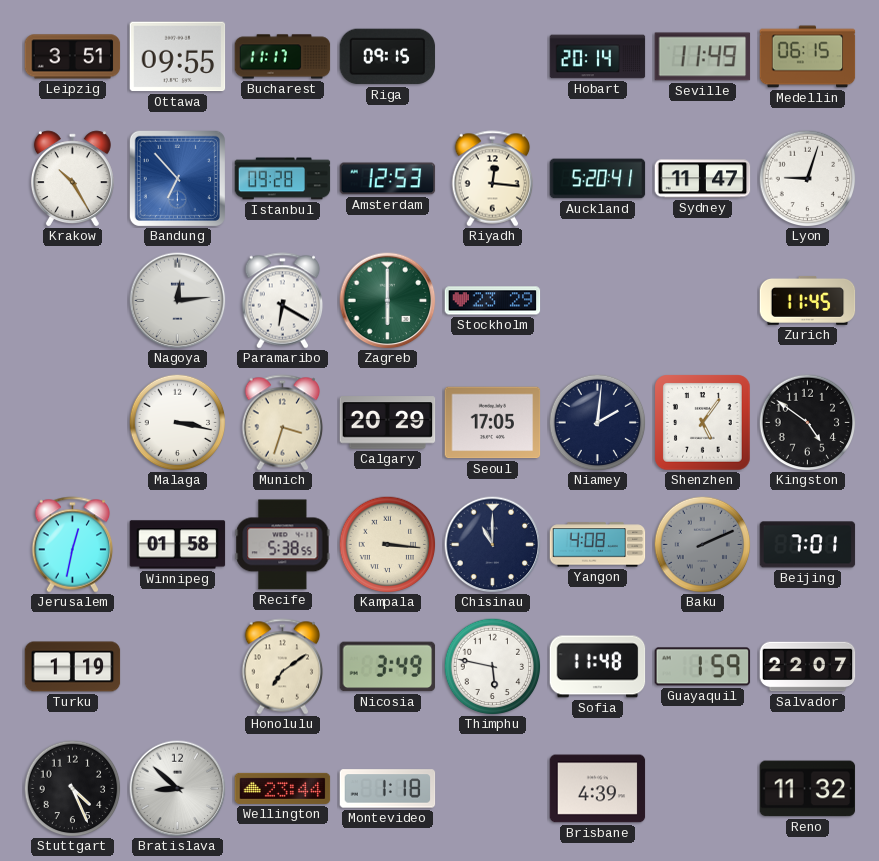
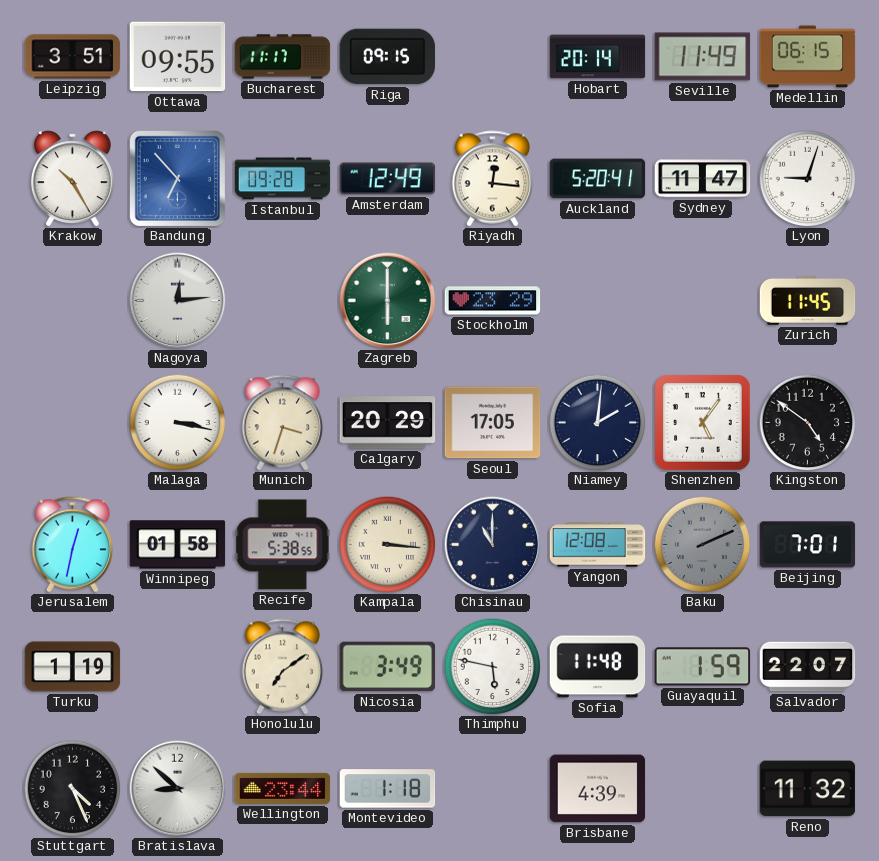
Amsterdam: 12:53 -> 12:49
Paramaribo: 6:20 -> none
Yangon: 4:08 -> 12:08
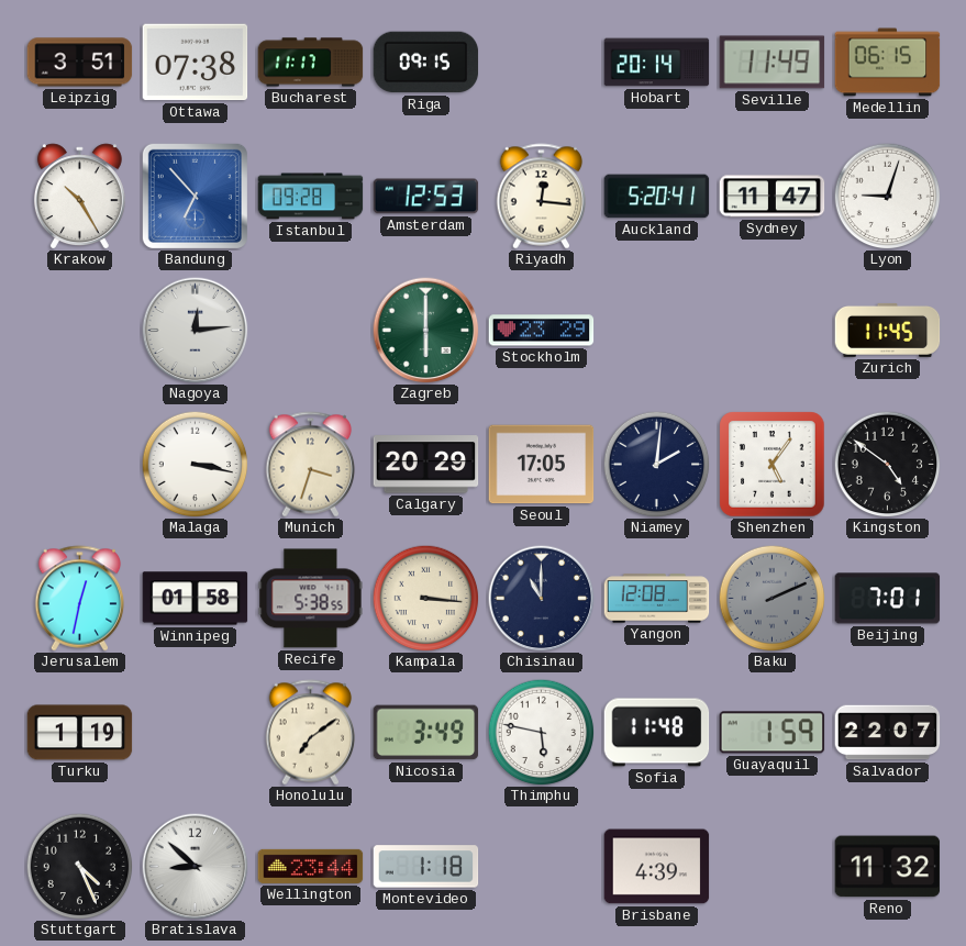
Ottawa: 09:55 -> 07:38
Amsterdam: 12:49 -> 12:53
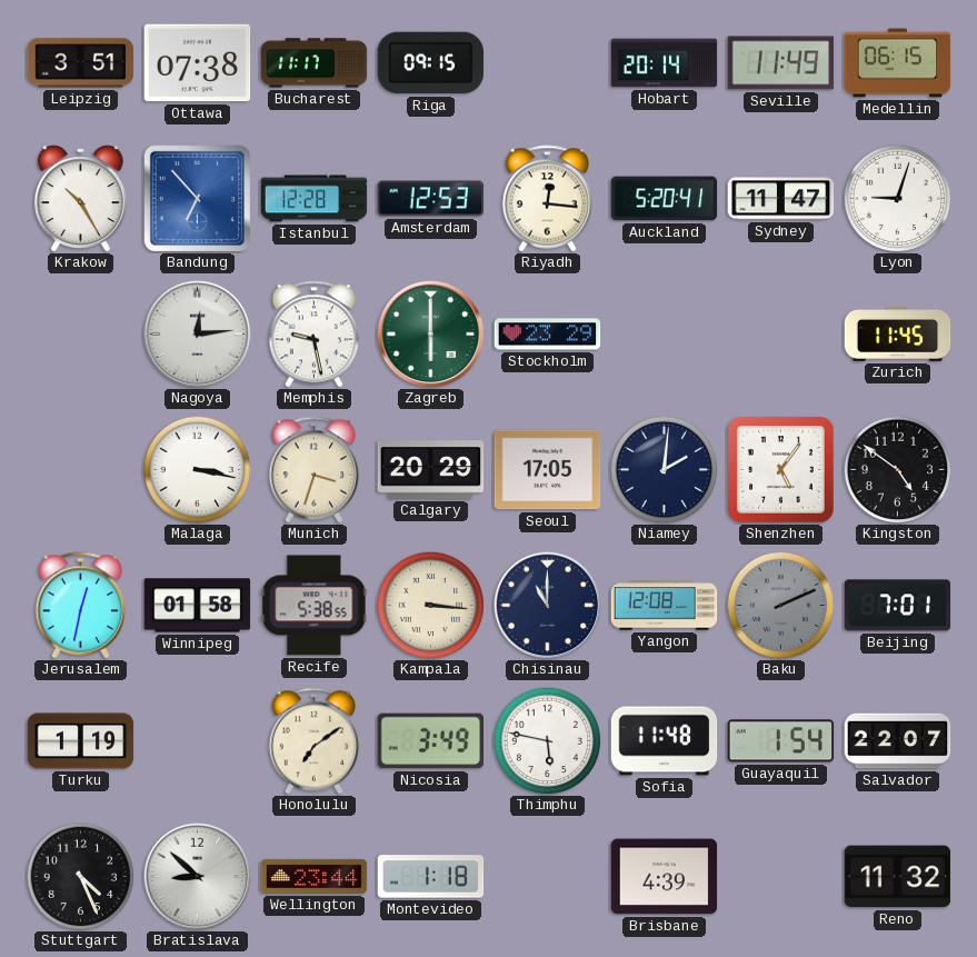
Istanbul: 09:28 -> 12:28
Memphis: none -> 9:28
Guayaquil: 1:59 -> 1:54
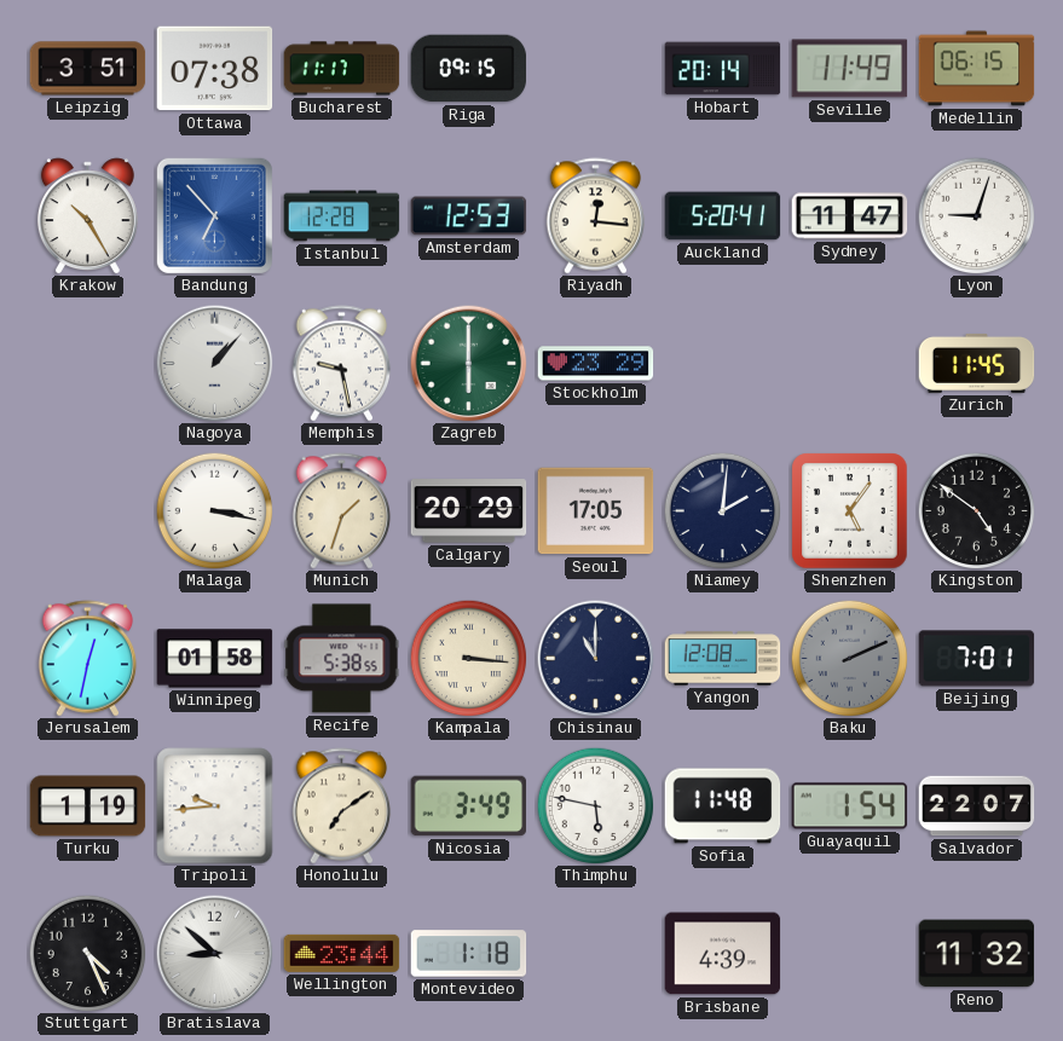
Nagoya: 12:14 -> 1:07
Munich: 3:33 -> 1:33
Tripoli: none -> 9:44
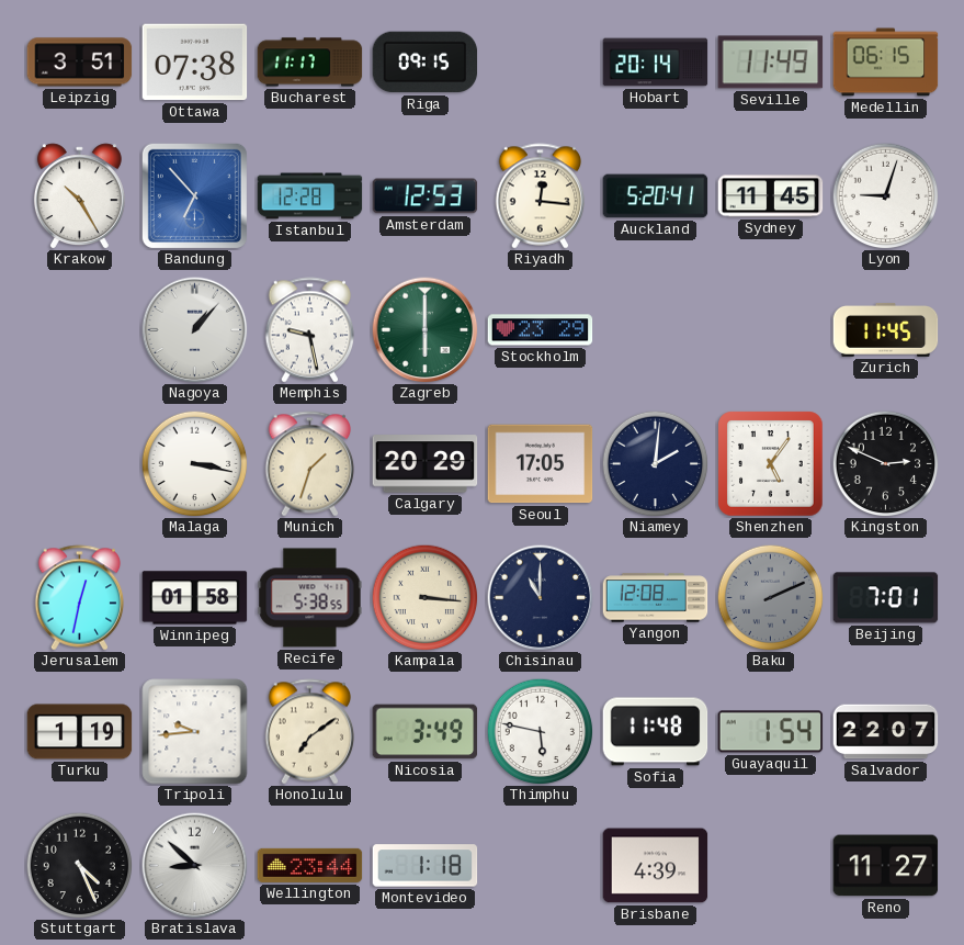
Sydney: 11:47 -> 11:45
Kingston: 4:51 -> 2:49
Reno: 11:32 -> 11:27
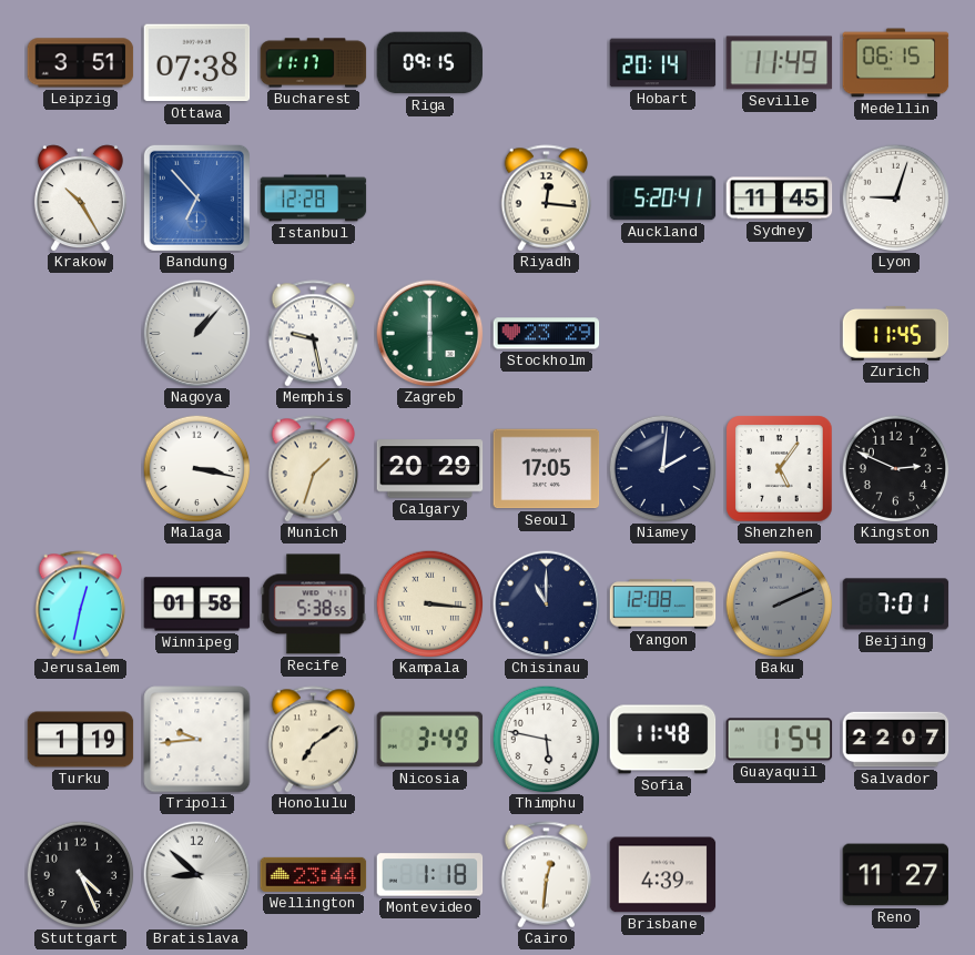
Amsterdam: 12:53 -> none
Cairo: none -> 12:31
